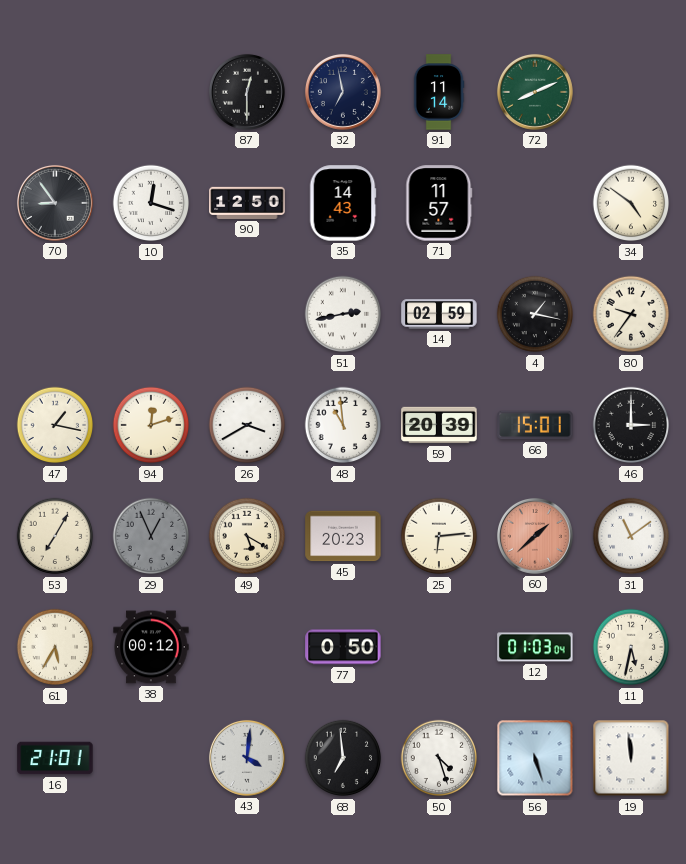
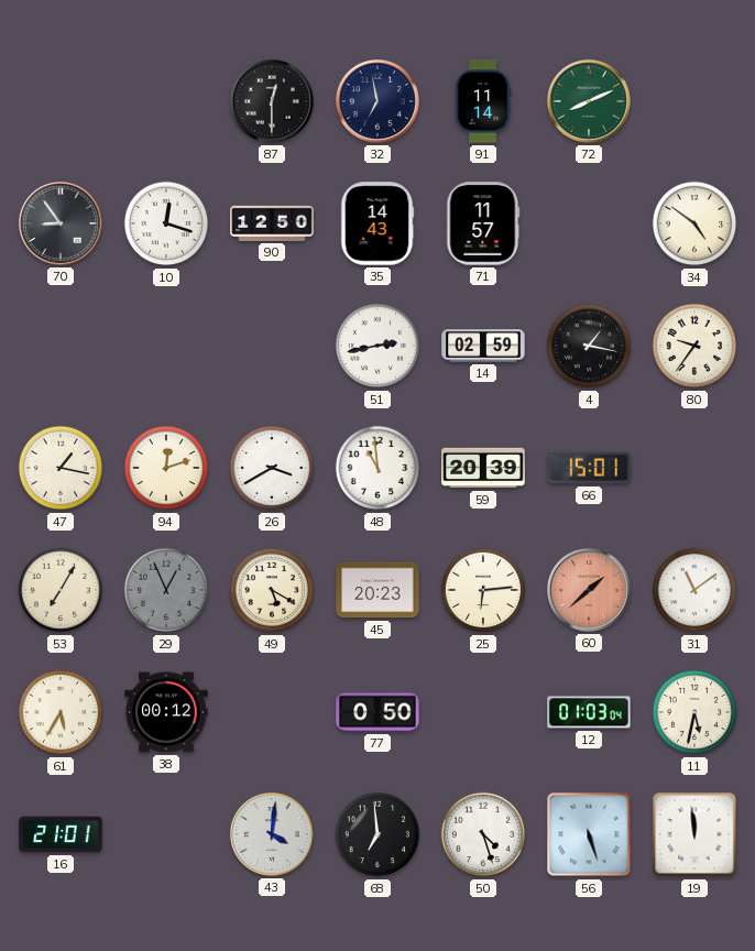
46: 3:00 -> none
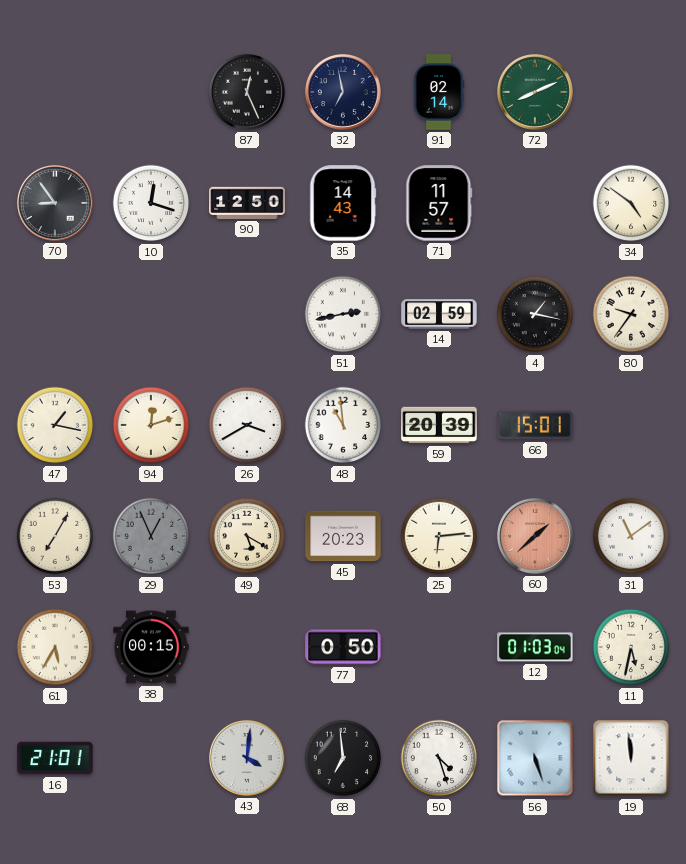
87: 12:30 -> 12:26
91: 11:14 -> 02:14
38: 00:12 -> 00:15
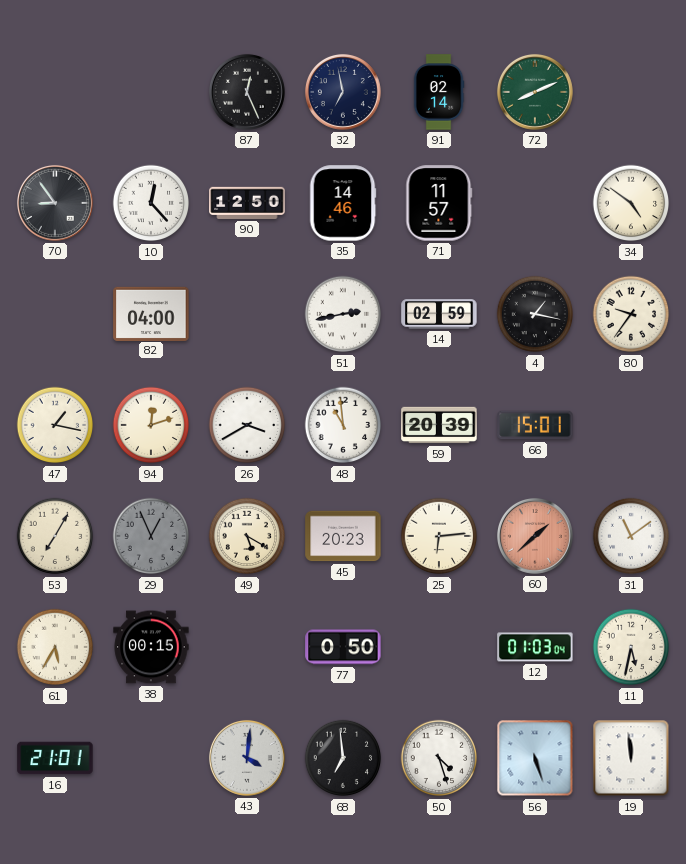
10: 12:18 -> 12:23
35: 14:43 -> 14:46
82: none -> 04:00
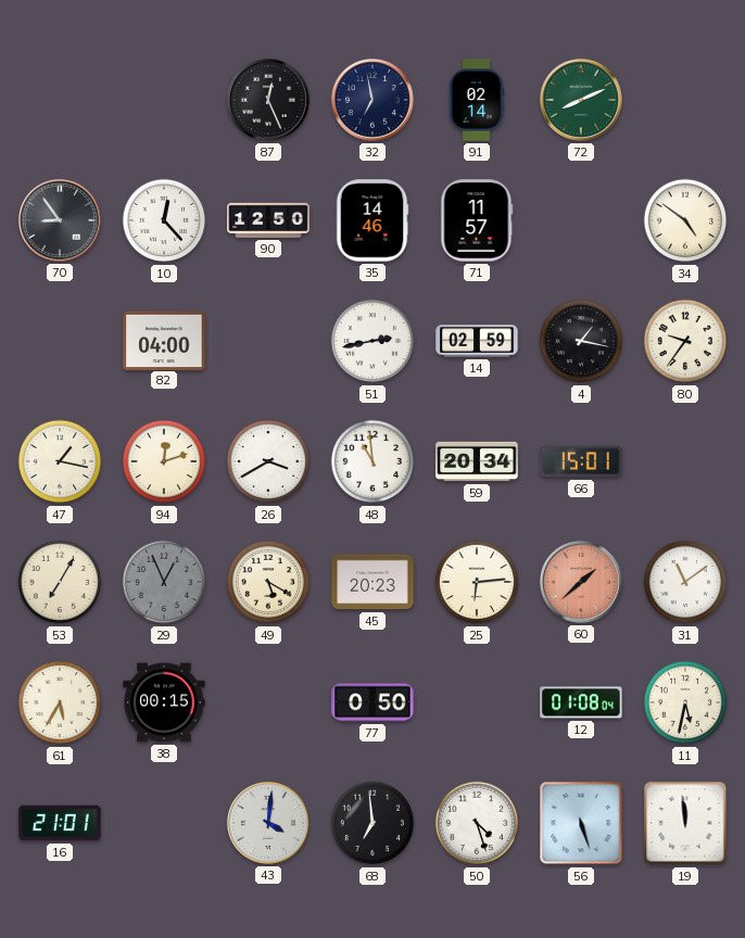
59: 20:39 -> 20:34
12: 01:03 -> 01:08
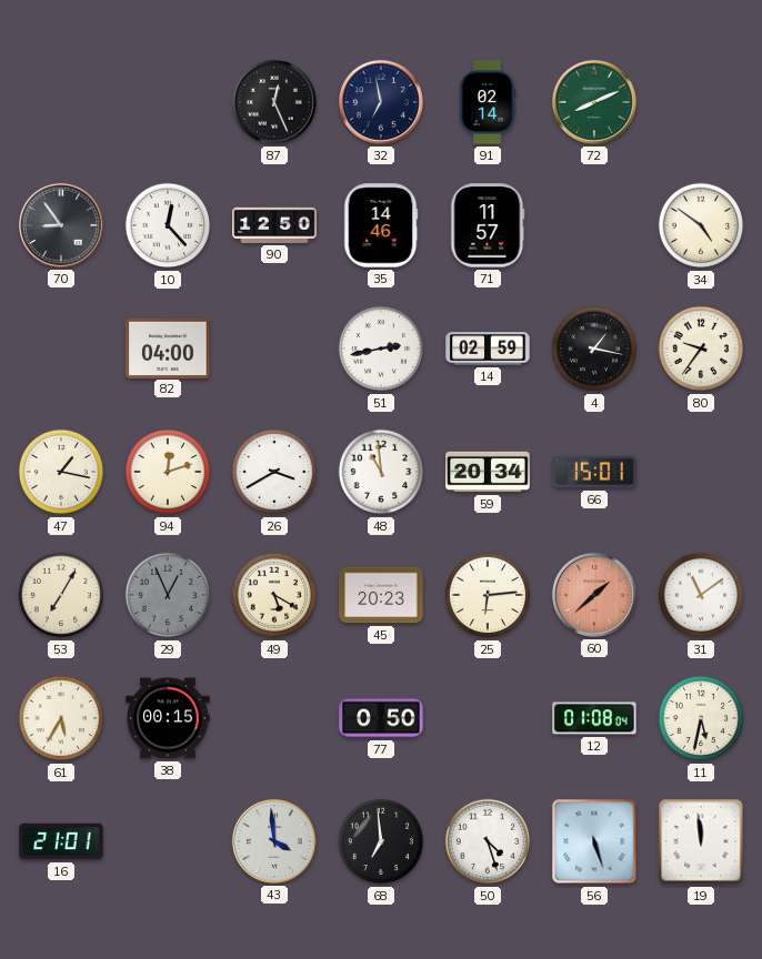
43: 4:01 -> 3:59
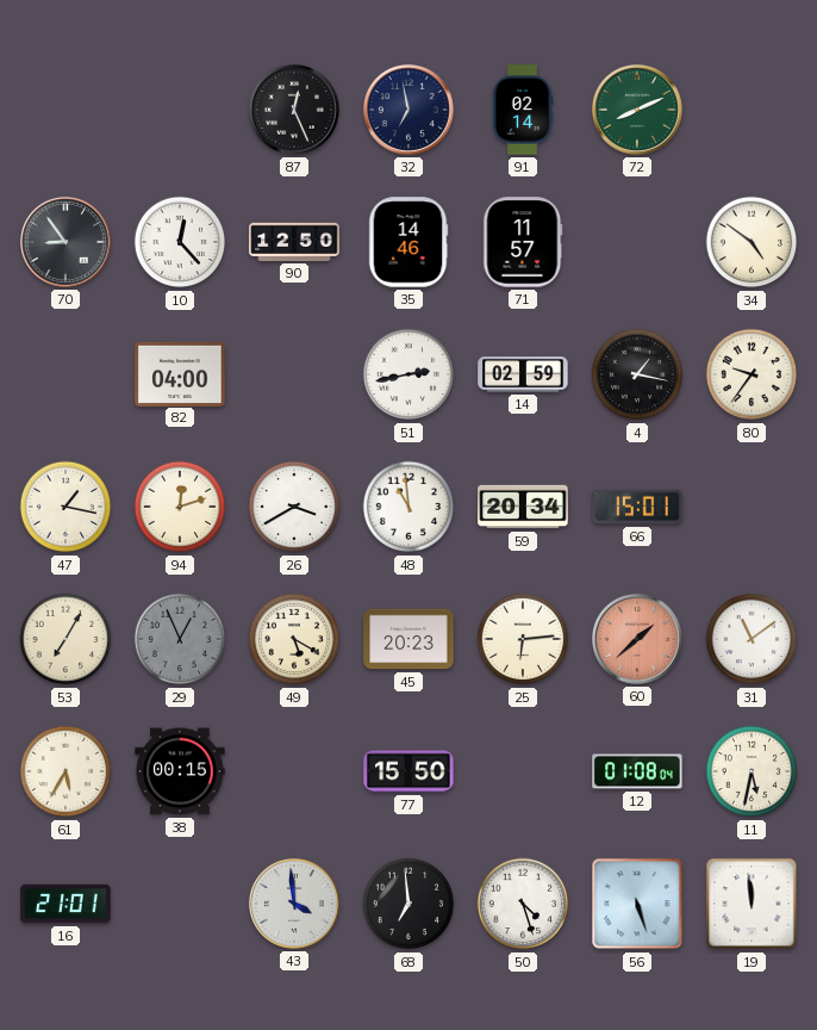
77: 0:50 -> 15:50
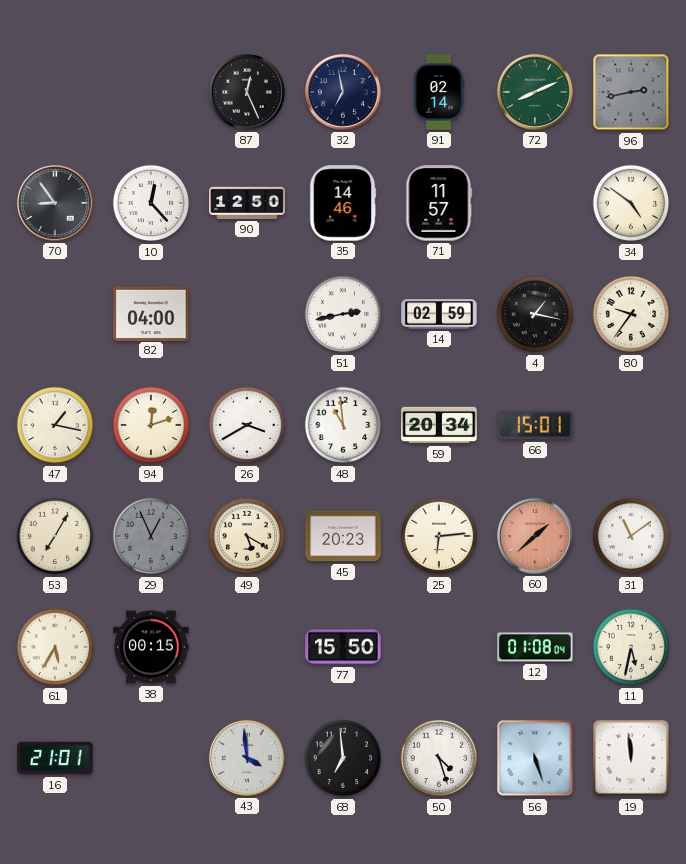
96: none -> 2:43
